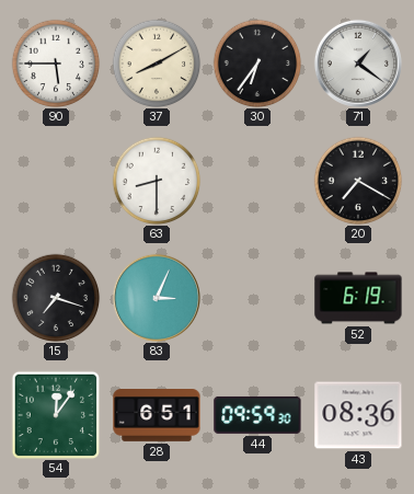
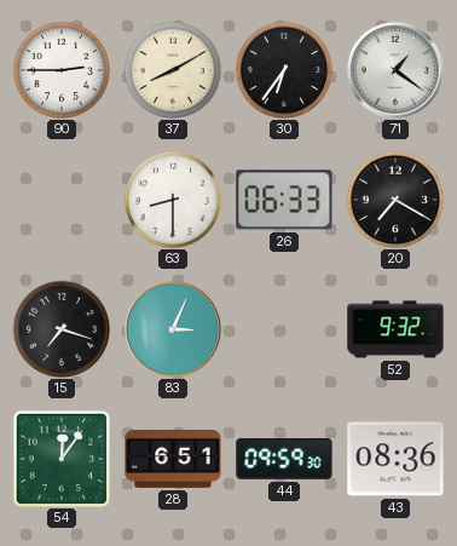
90: 5:45 -> 2:45
26: none -> 06:33
52: 6:19 -> 9:32
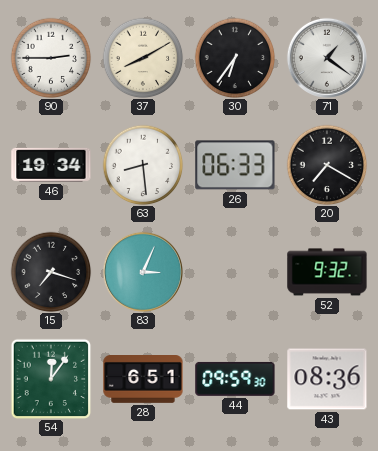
46: none -> 19:34
63: 8:30 -> 8:29
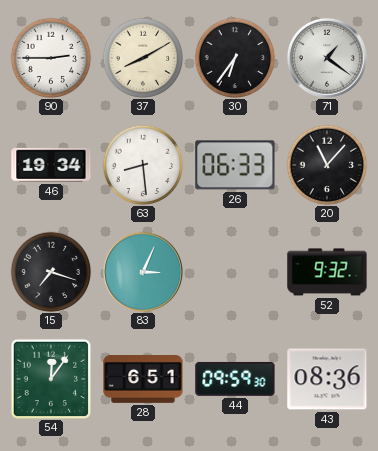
20: 7:20 -> 11:07
